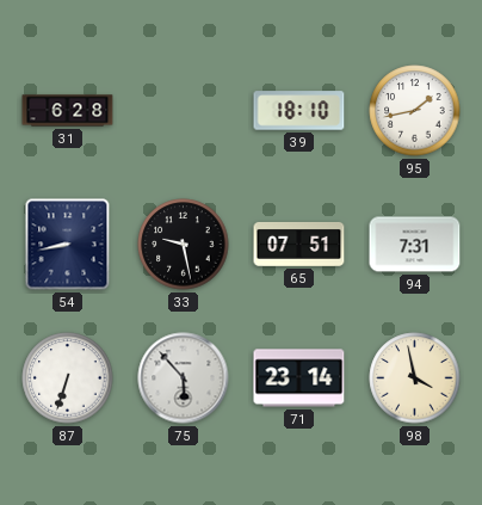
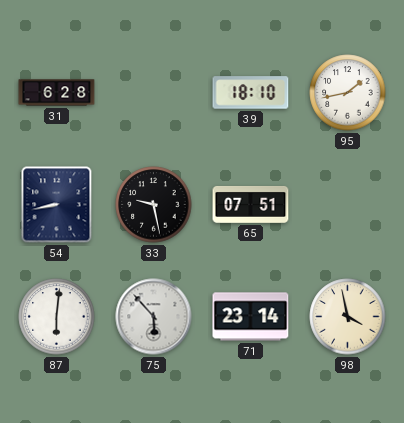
94: 7:31 -> none
87: 6:33 -> 6:01
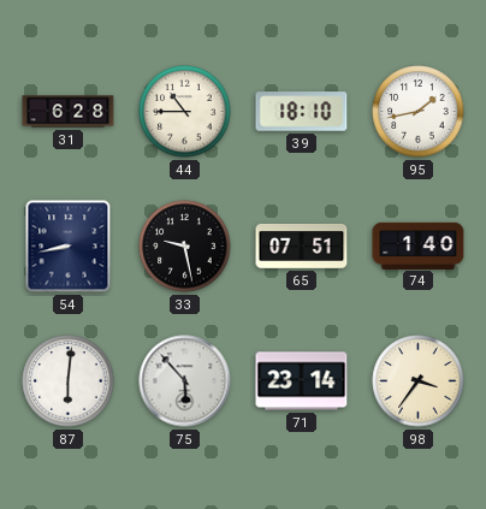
44: none -> 10:45
74: none -> 1:40
98: 3:58 -> 3:36
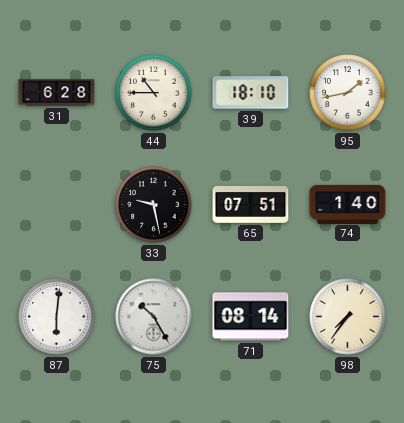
54: 8:43 -> none
75: 5:53 -> 10:25
71: 23:14 -> 08:14
98: 3:36 -> 7:36
